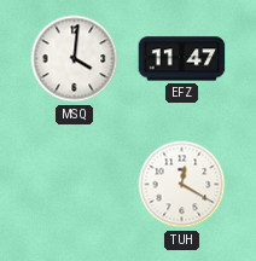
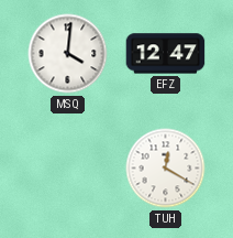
EFZ: 11:47 -> 12:47
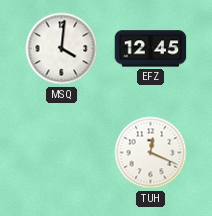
EFZ: 12:47 -> 12:45
TUH: 12:20 -> 12:19
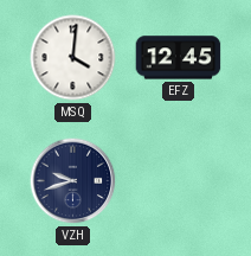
VZH: none -> 9:42
TUH: 12:19 -> none
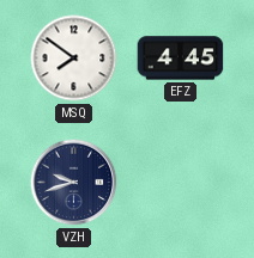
MSQ: 4:01 -> 7:51
EFZ: 12:45 -> 4:45
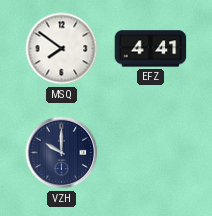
EFZ: 4:45 -> 4:41
VZH: 9:42 -> 10:00
